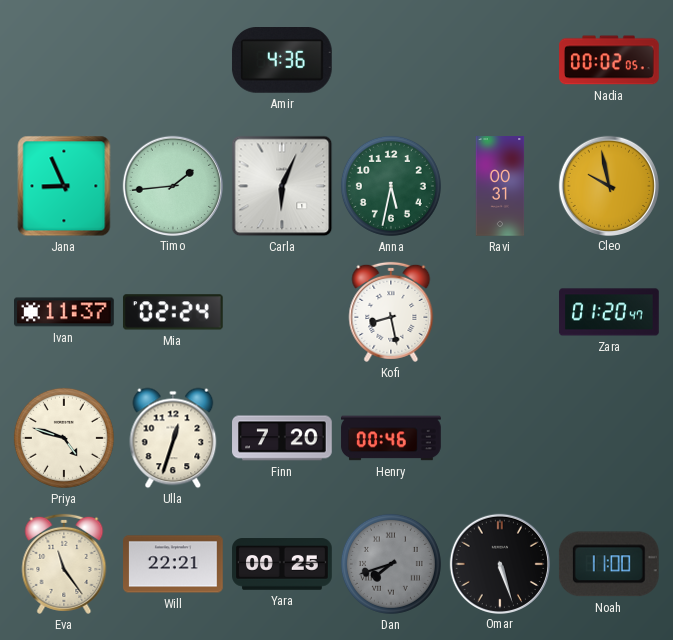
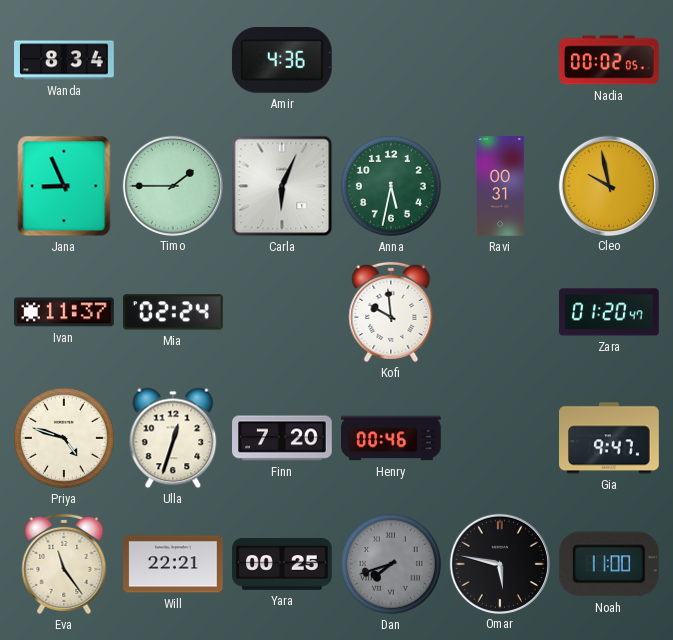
Wanda: none -> 8:34
Timo: 1:44 -> 1:45
Kofi: 8:28 -> 9:59
Gia: none -> 9:47
Omar: 5:27 -> 5:47
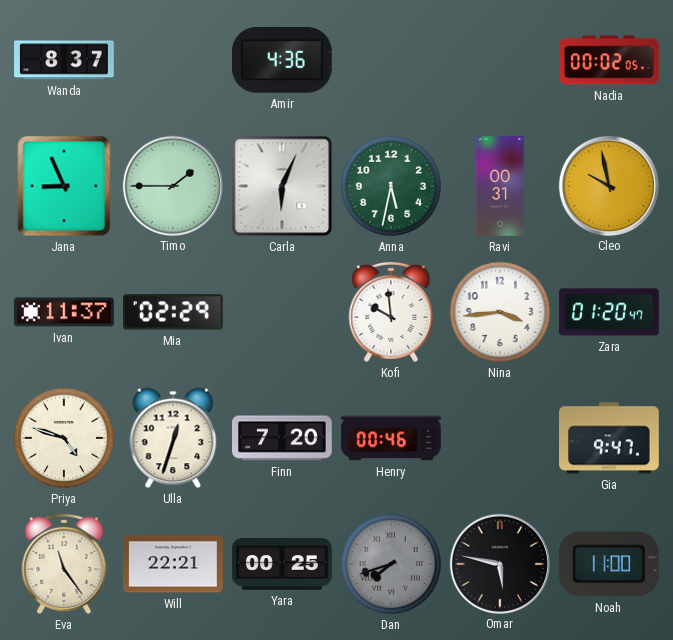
Wanda: 8:34 -> 8:37
Mia: 02:24 -> 02:29
Nina: none -> 3:44
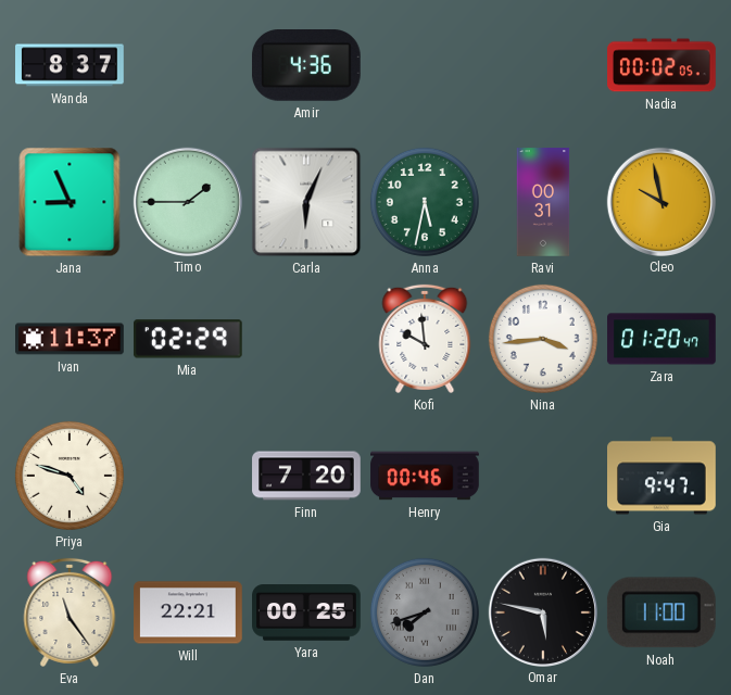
Ulla: 12:33 -> none
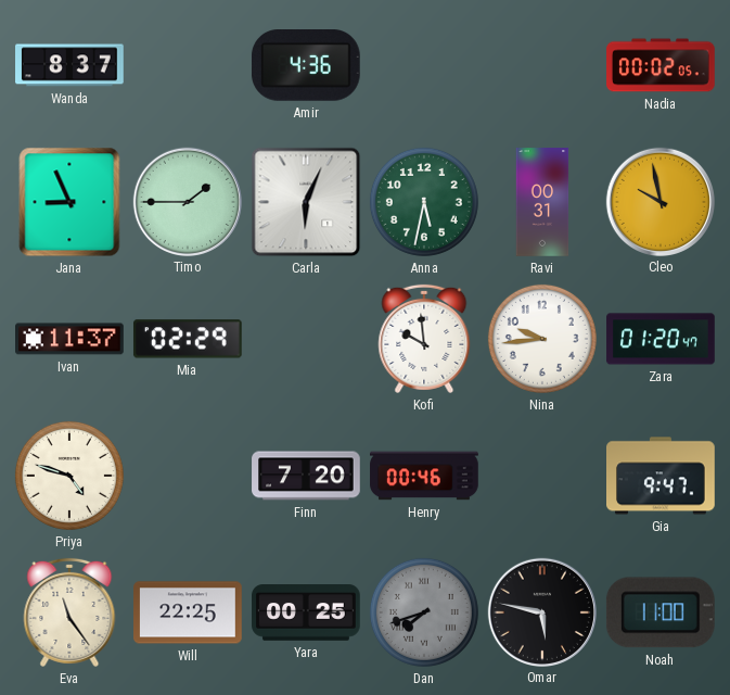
Nina: 3:44 -> 9:44
Will: 22:21 -> 22:25
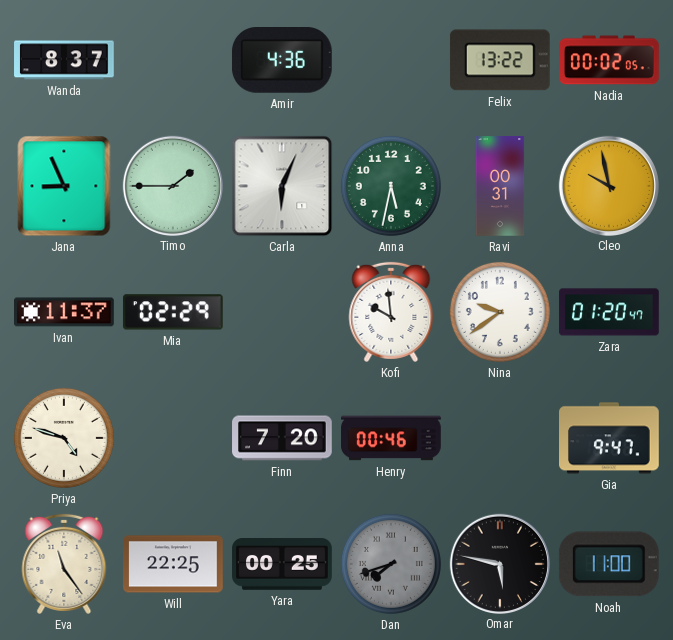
Felix: none -> 13:22
Nina: 9:44 -> 9:39
